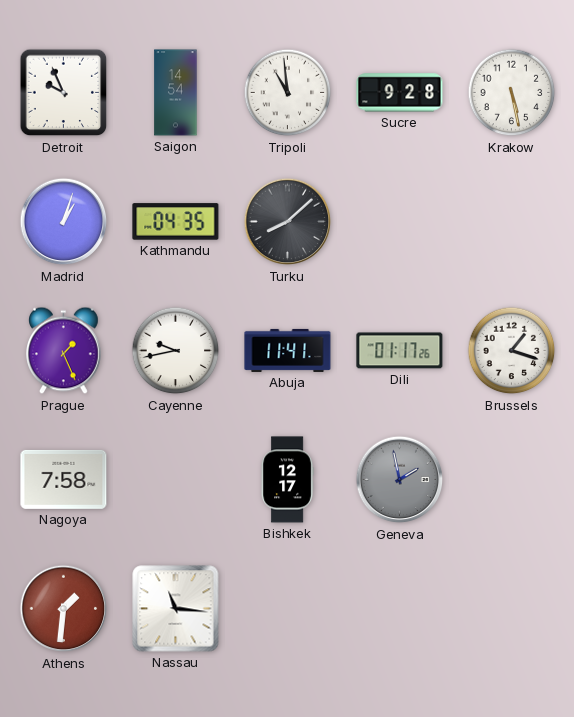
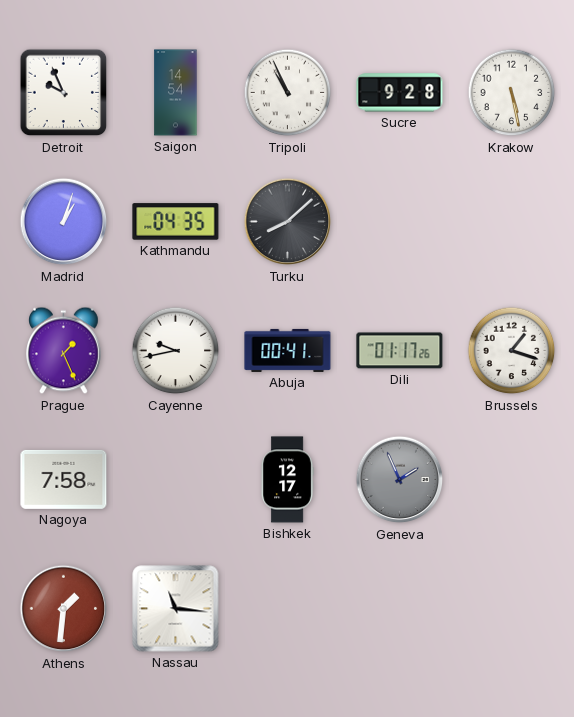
Tripoli: 10:59 -> 10:56
Abuja: 11:41 -> 00:41
Geneva: 1:58 -> 1:56
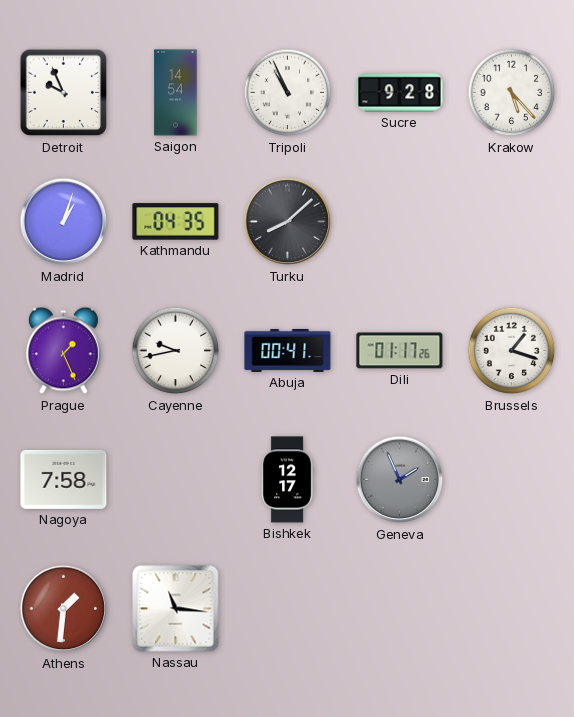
Krakow: 5:28 -> 5:23
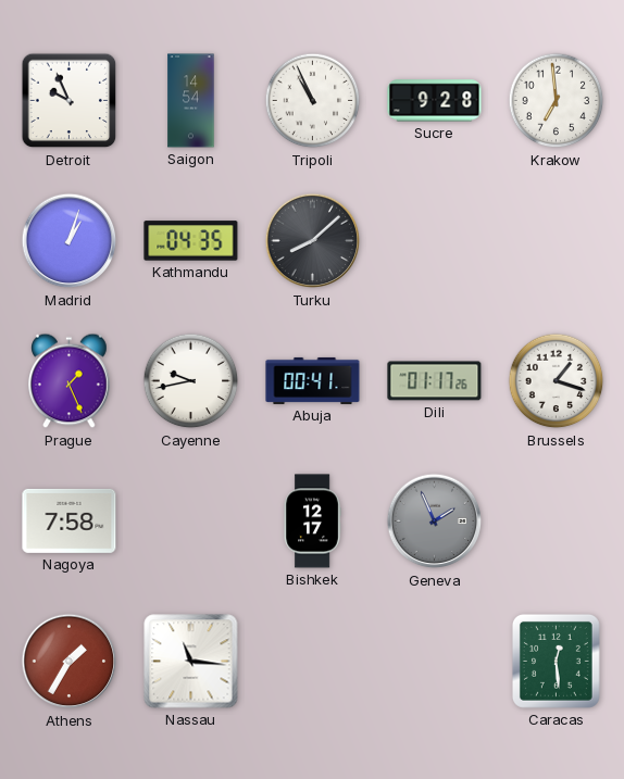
Krakow: 5:23 -> 6:59
Athens: 1:31 -> 1:35
Caracas: none -> 12:29
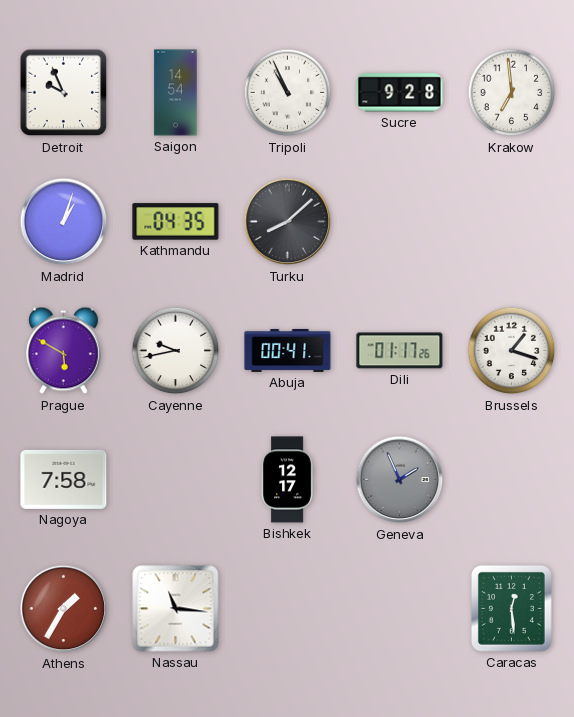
Prague: 1:26 -> 5:50
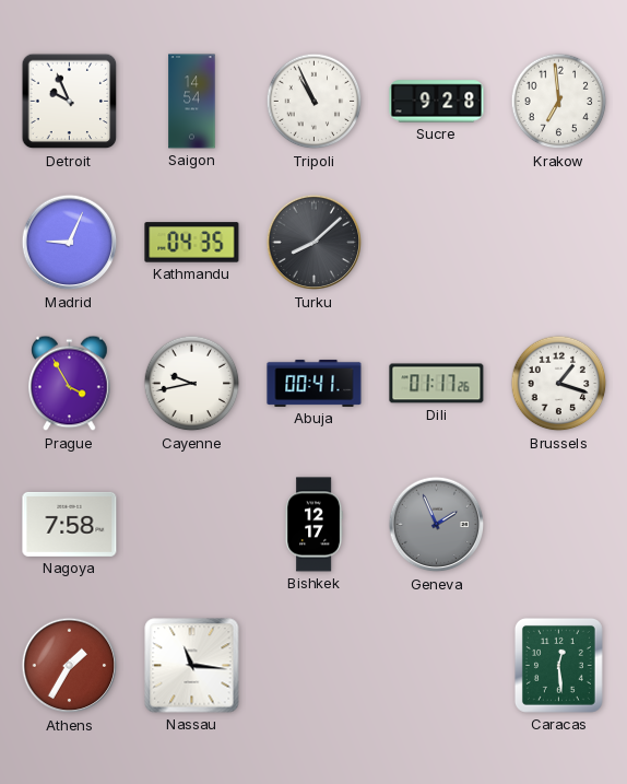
Madrid: 1:03 -> 9:04
Prague: 5:50 -> 3:55
